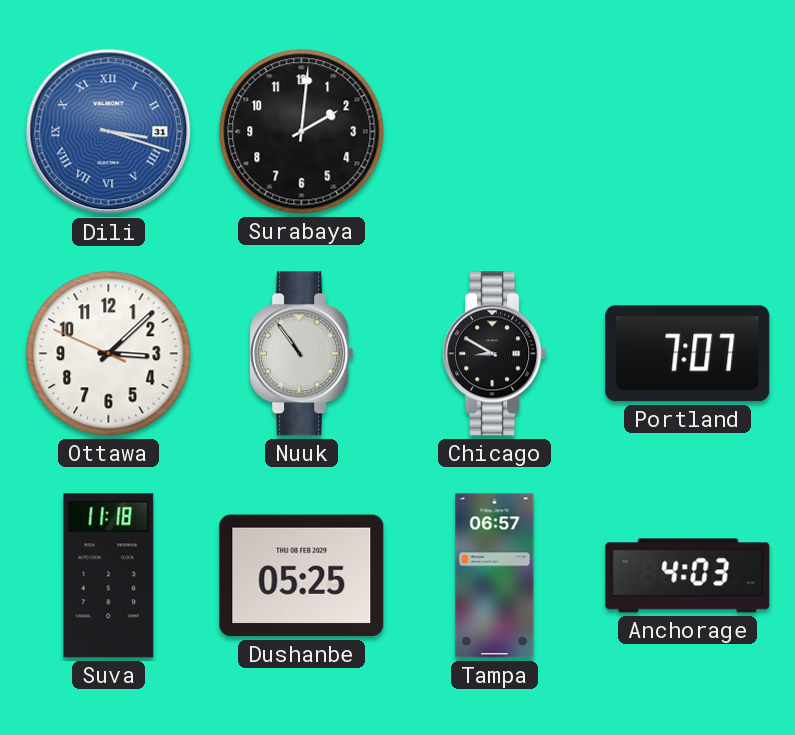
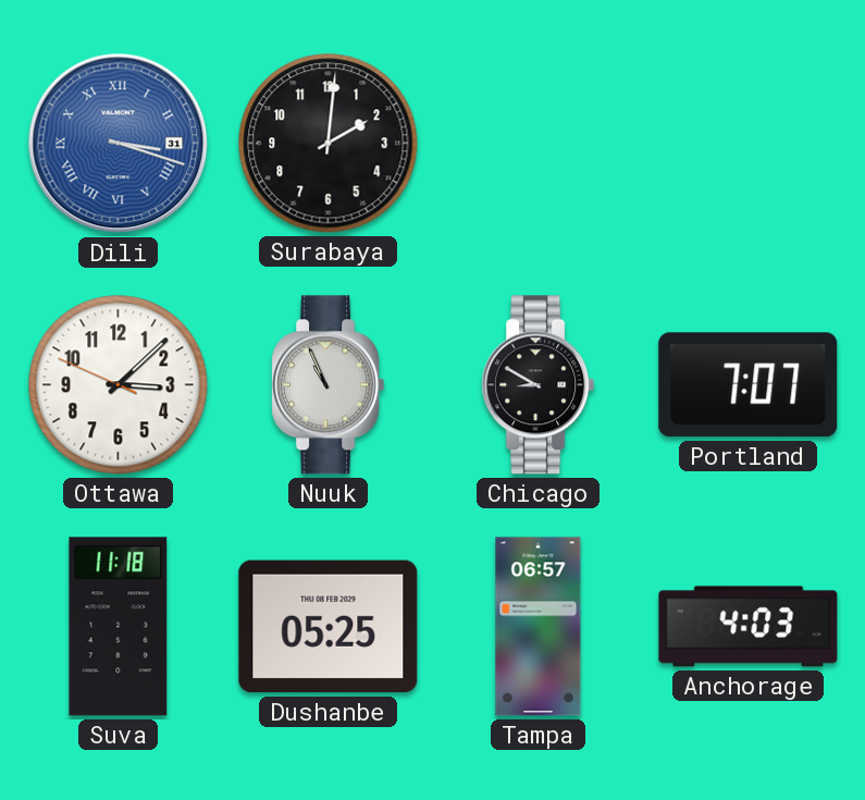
Nuuk: 10:54 -> 10:56
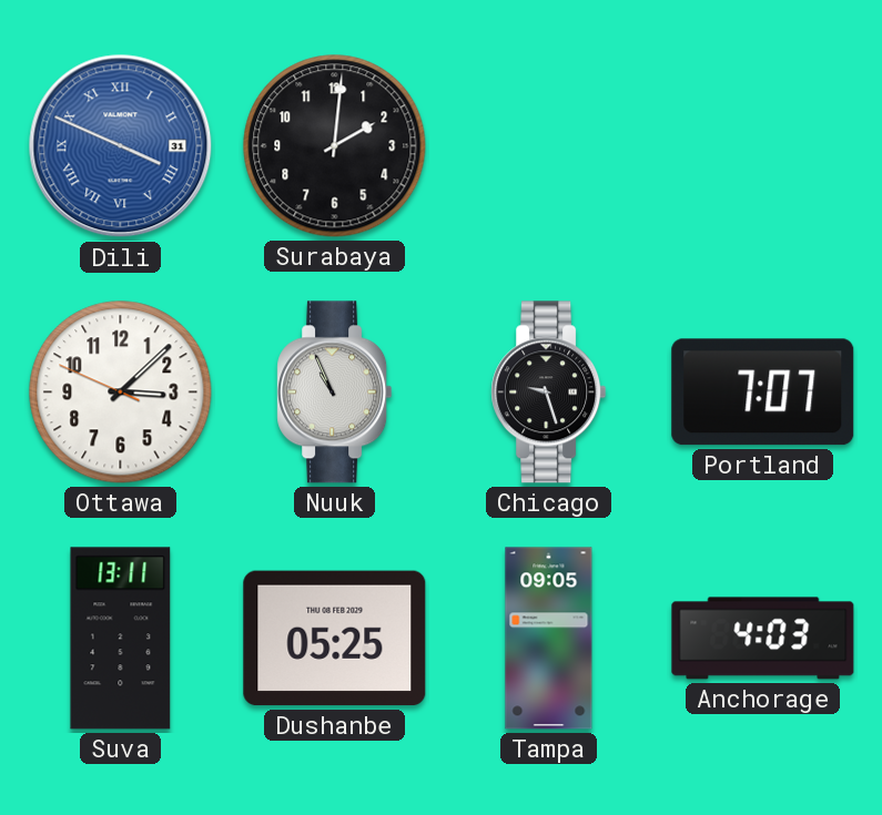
Dili: 3:18 -> 3:49
Chicago: 8:50 -> 9:27
Suva: 11:18 -> 13:11
Tampa: 06:57 -> 09:05
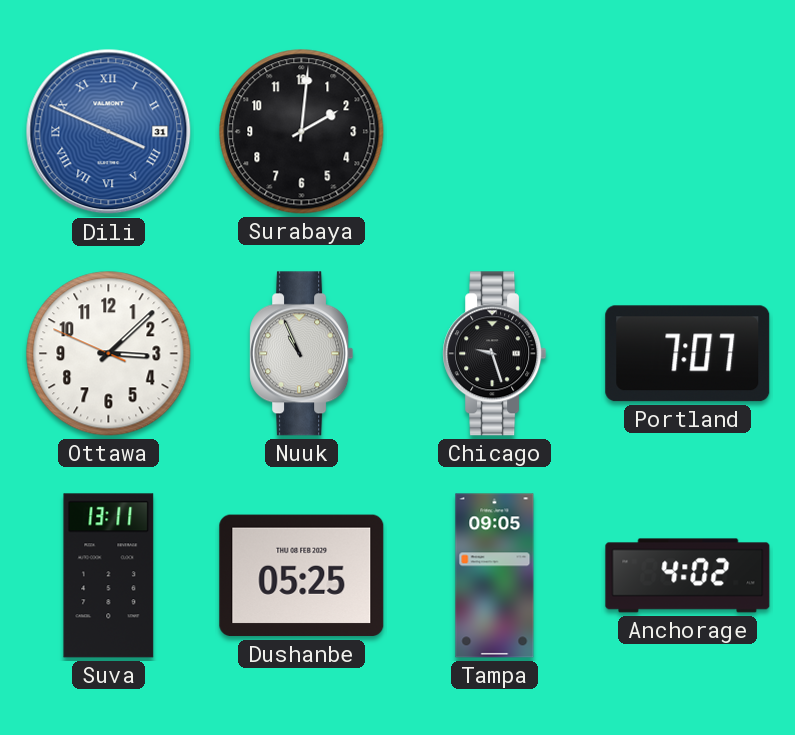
Anchorage: 4:03 -> 4:02
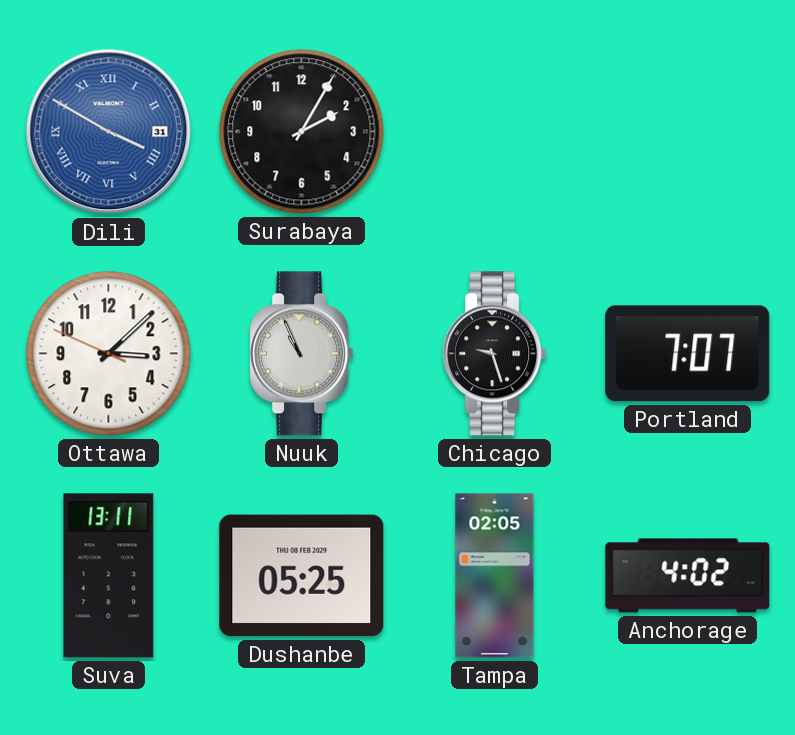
Dili: 3:49 -> 3:50
Surabaya: 2:01 -> 2:05
Tampa: 09:05 -> 02:05
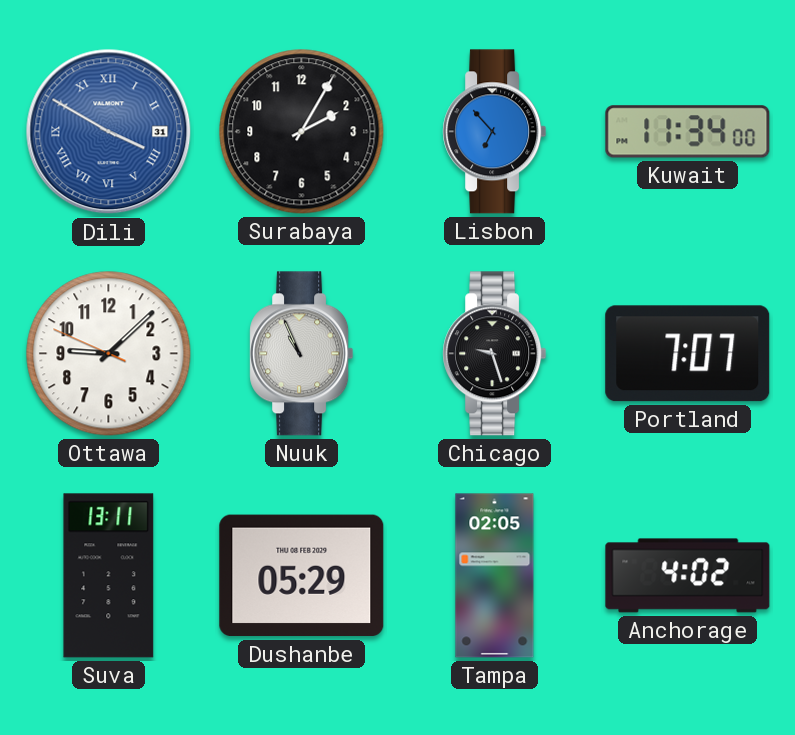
Lisbon: none -> 6:53
Kuwait: none -> 11:34
Ottawa: 3:07 -> 9:07
Dushanbe: 05:25 -> 05:29
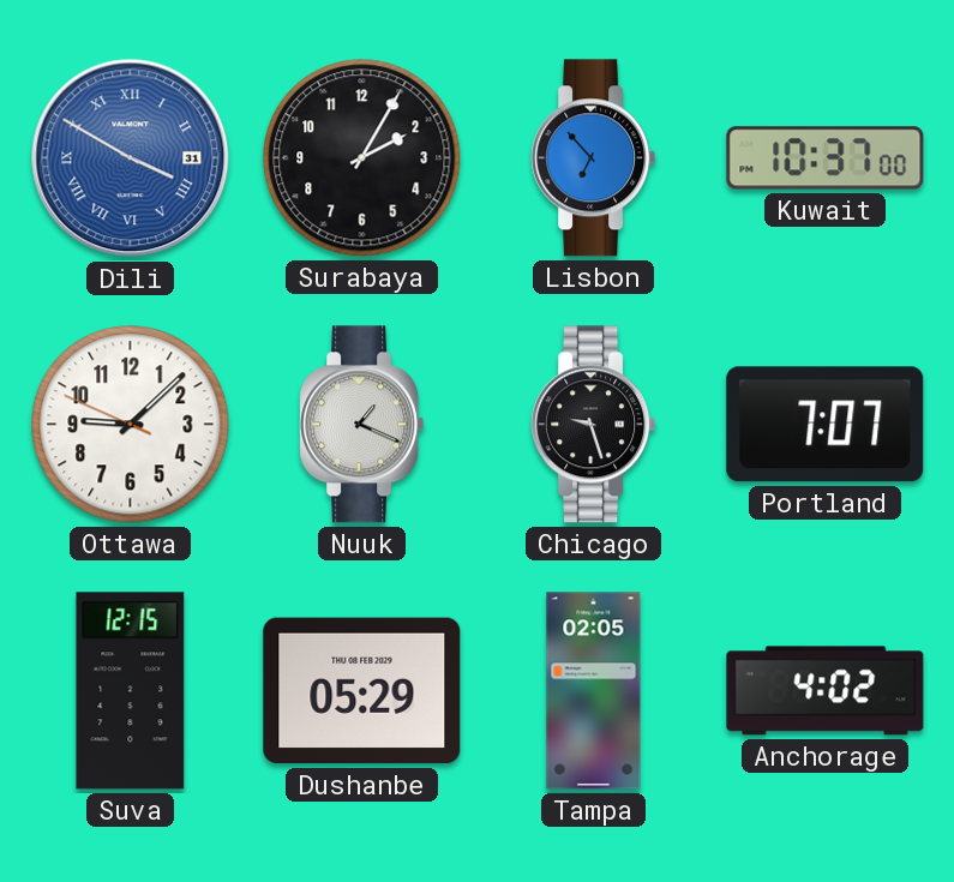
Kuwait: 11:34 -> 10:37
Nuuk: 10:56 -> 1:19
Suva: 13:11 -> 12:15
